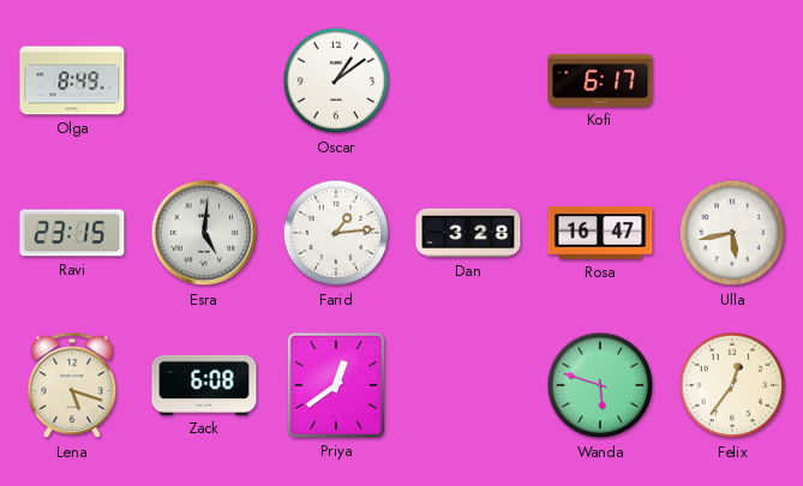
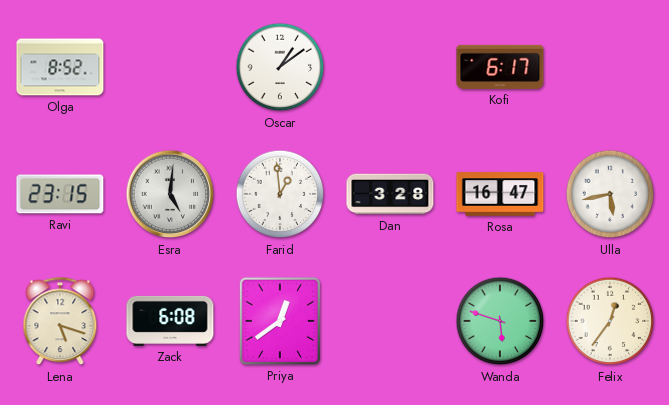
Olga: 8:49 -> 8:52
Farid: 1:14 -> 12:59
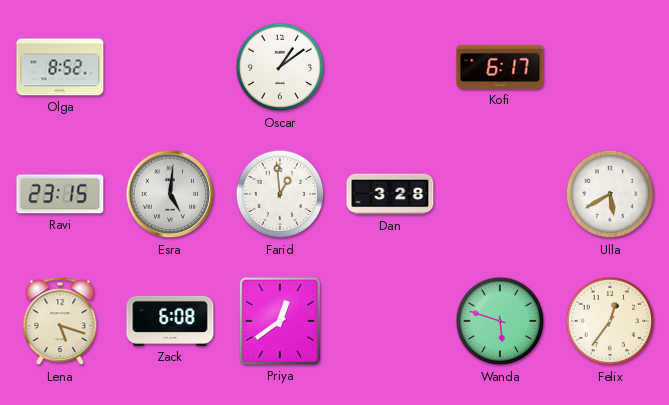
Rosa: 16:47 -> none
Ulla: 5:43 -> 5:40
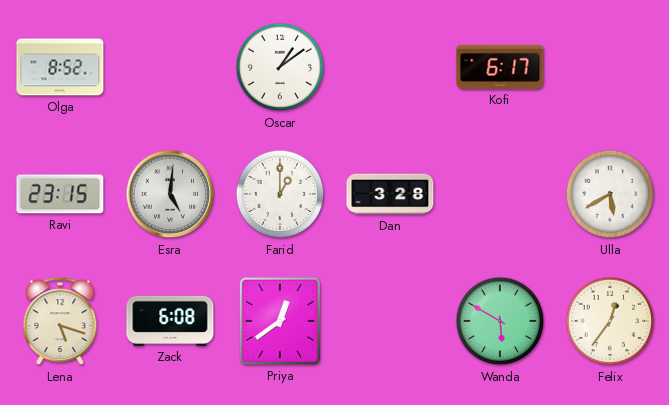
Farid: 12:59 -> 1:00
Wanda: 5:48 -> 5:50
